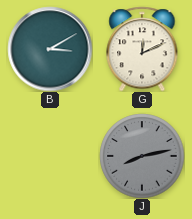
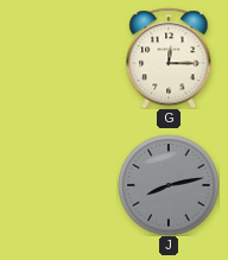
B: 3:10 -> none
G: 12:11 -> 12:15
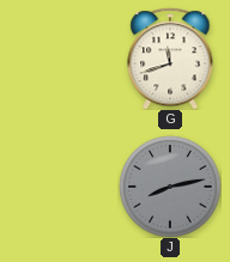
G: 12:15 -> 11:42
